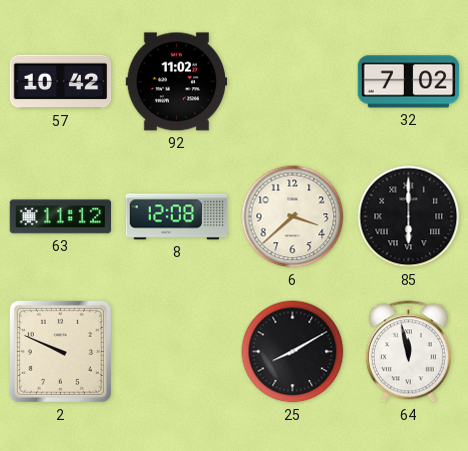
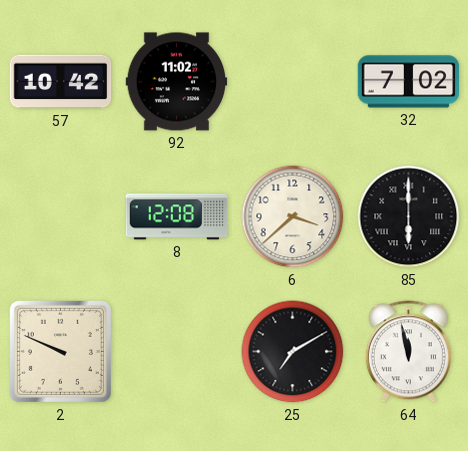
63: 11:12 -> none
25: 8:10 -> 7:10
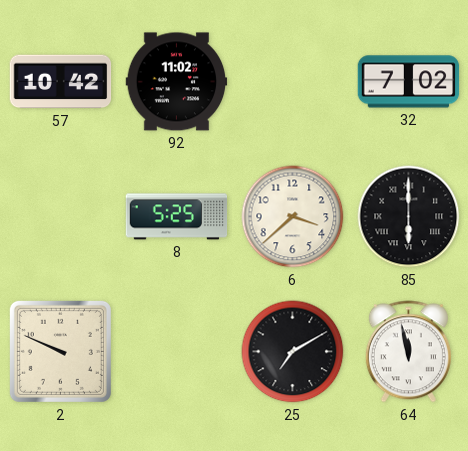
8: 12:08 -> 5:25
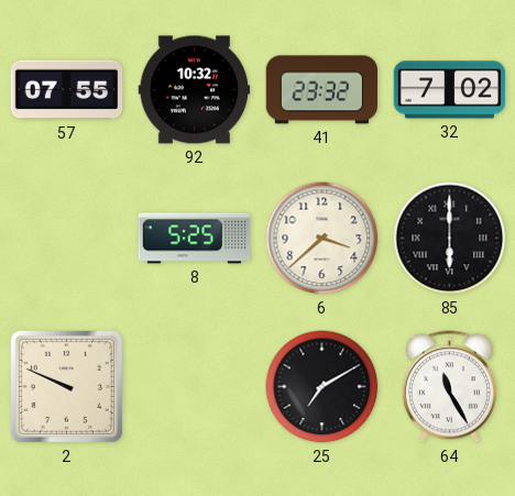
57: 10:42 -> 07:55
92: 11:02 -> 10:32
41: none -> 23:32
64: 11:58 -> 11:25
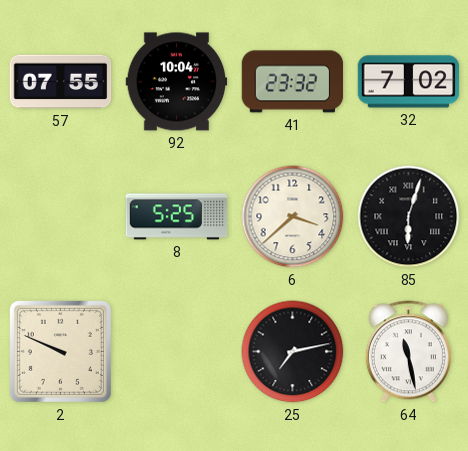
92: 10:32 -> 10:04
85: 6:00 -> 6:03
25: 7:10 -> 7:13
64: 11:25 -> 11:28
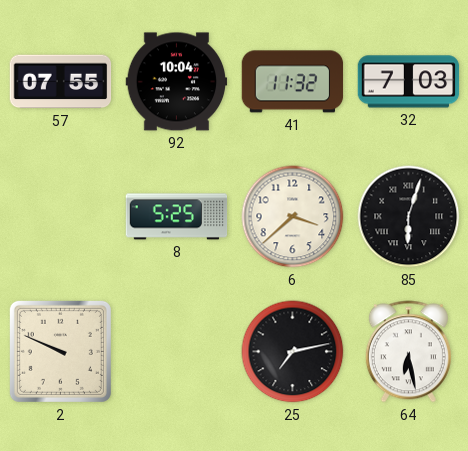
41: 23:32 -> 11:32
32: 7:02 -> 7:03
64: 11:28 -> 6:28
